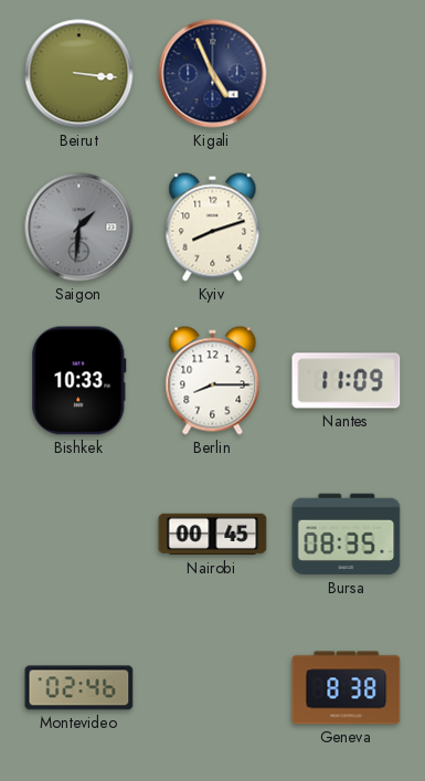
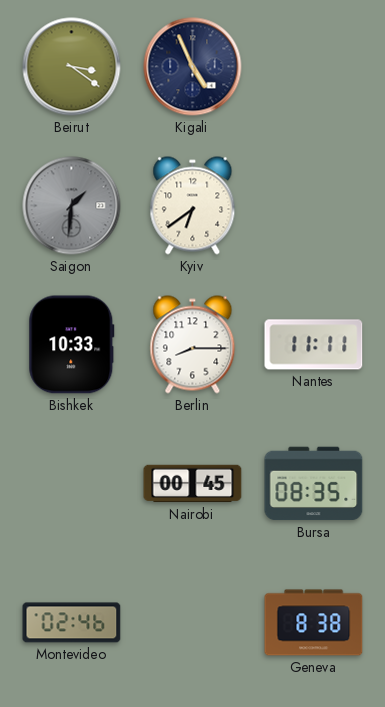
Beirut: 3:16 -> 3:21
Kyiv: 8:12 -> 6:39
Nantes: 11:09 -> 11:11
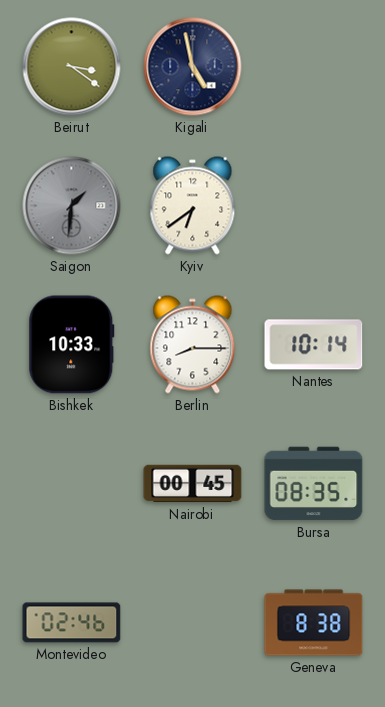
Kigali: 4:56 -> 4:58
Nantes: 11:11 -> 10:14
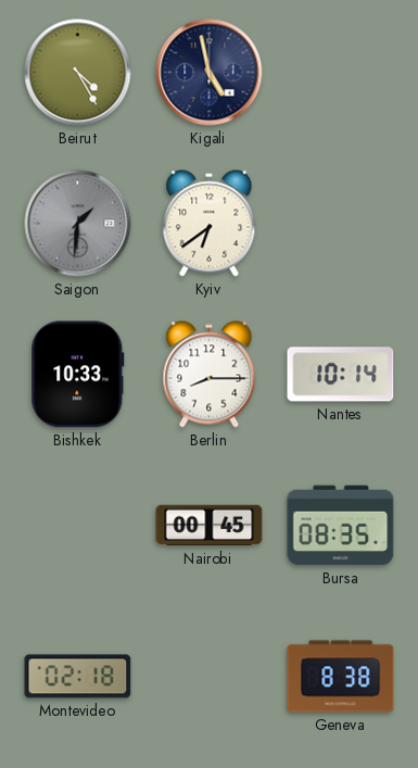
Beirut: 3:21 -> 4:25
Montevideo: 02:46 -> 02:18
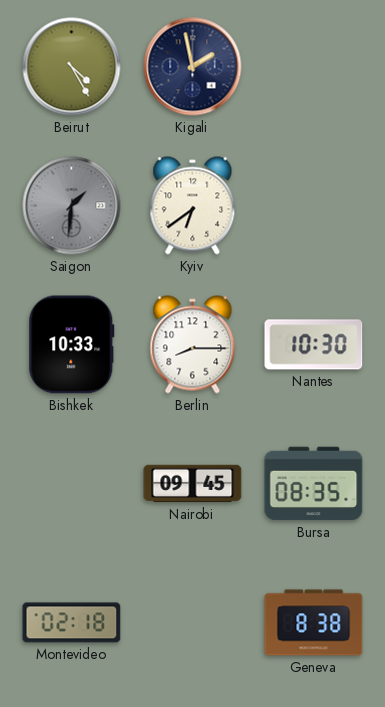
Kigali: 4:58 -> 1:58
Nantes: 10:14 -> 10:30
Nairobi: 00:45 -> 09:45
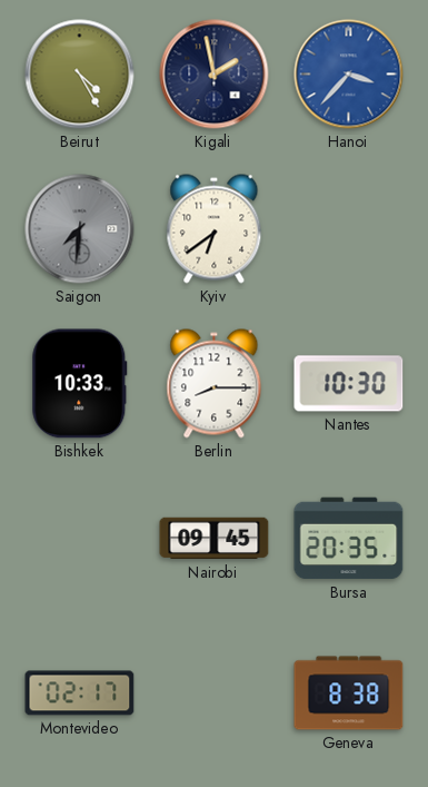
Hanoi: none -> 3:37
Saigon: 1:31 -> 7:31
Bursa: 08:35 -> 20:35
Montevideo: 02:18 -> 02:17
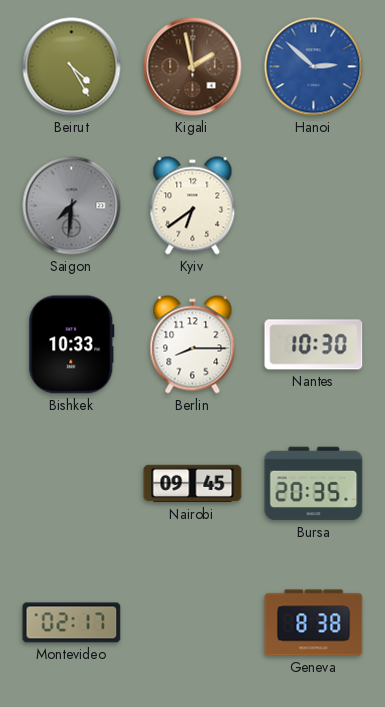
Kigali dial: navy -> brown
Hanoi: 3:37 -> 2:52
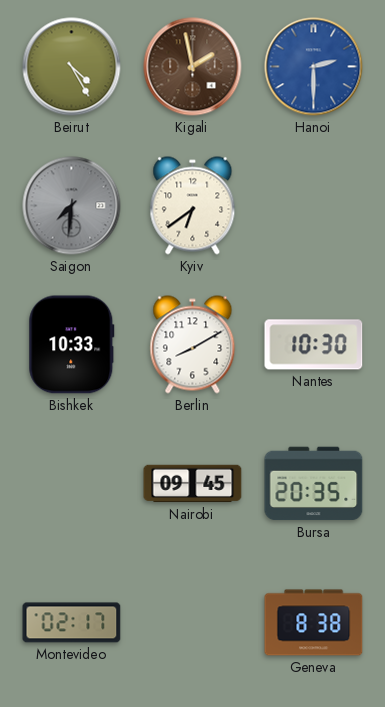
Hanoi: 2:52 -> 2:30
Berlin: 8:15 -> 8:10
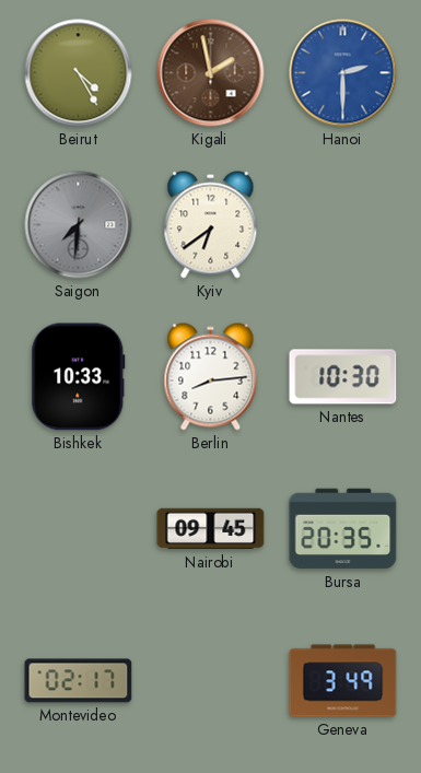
Berlin: 8:10 -> 8:14
Geneva: 8:38 -> 3:49
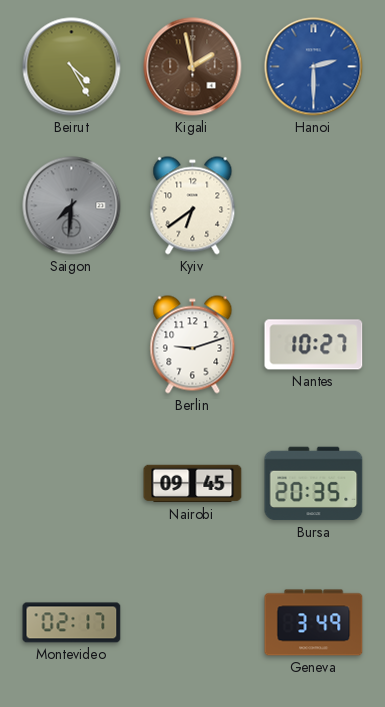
Bishkek: 10:33 -> none
Berlin: 8:14 -> 9:12
Nantes: 10:30 -> 10:27
